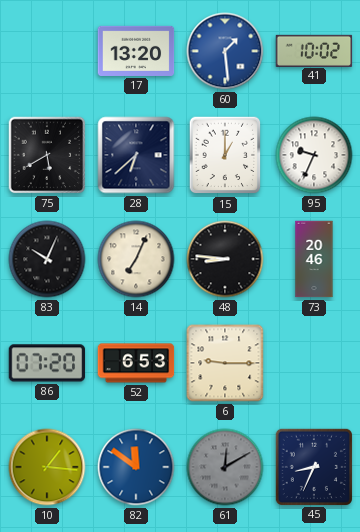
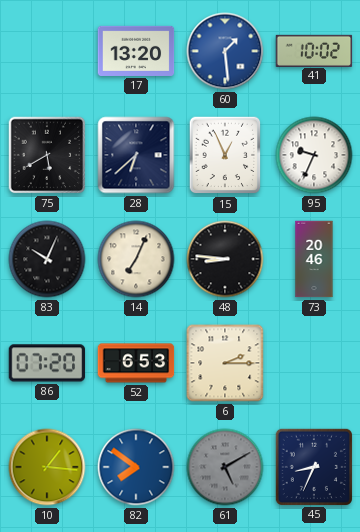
15: 1:00 -> 12:56
6: 9:15 -> 2:15
82: 11:51 -> 7:51
61: 12:10 -> 5:10
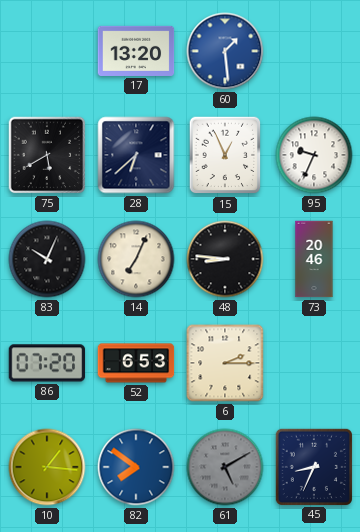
41: 10:02 -> none
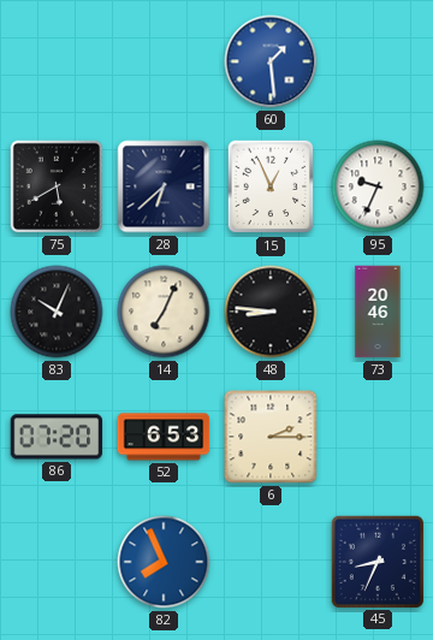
17: 13:20 -> none
10: 1:16 -> none
82: 7:51 -> 7:56
61: 5:10 -> none
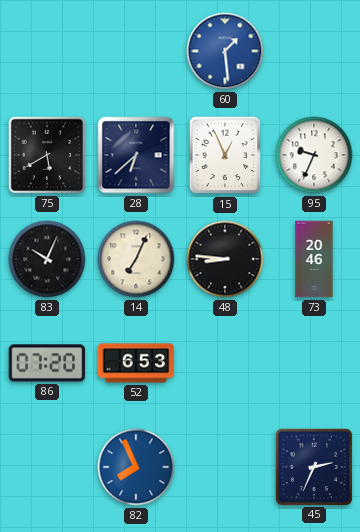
6: 2:15 -> none
45: 8:34 -> 2:34
